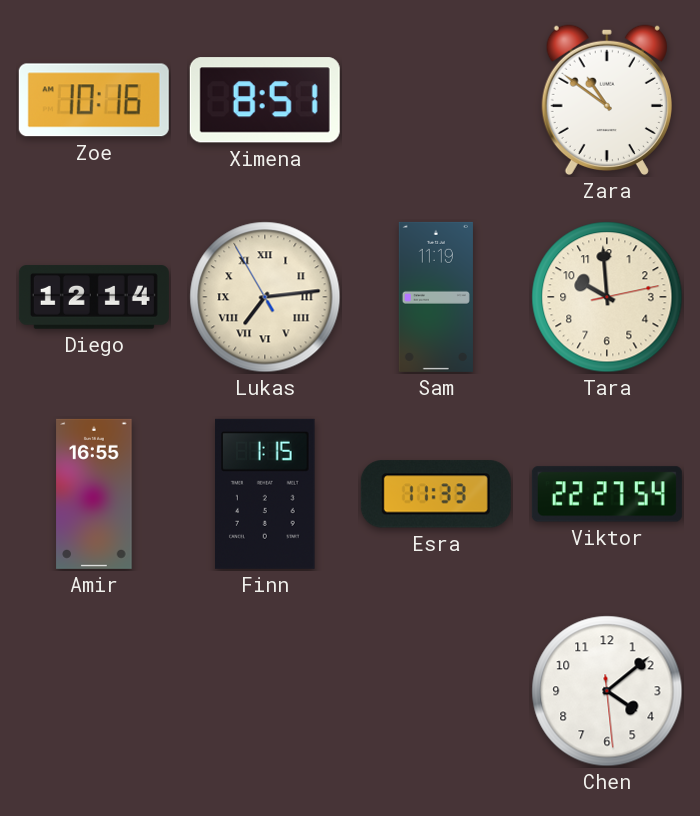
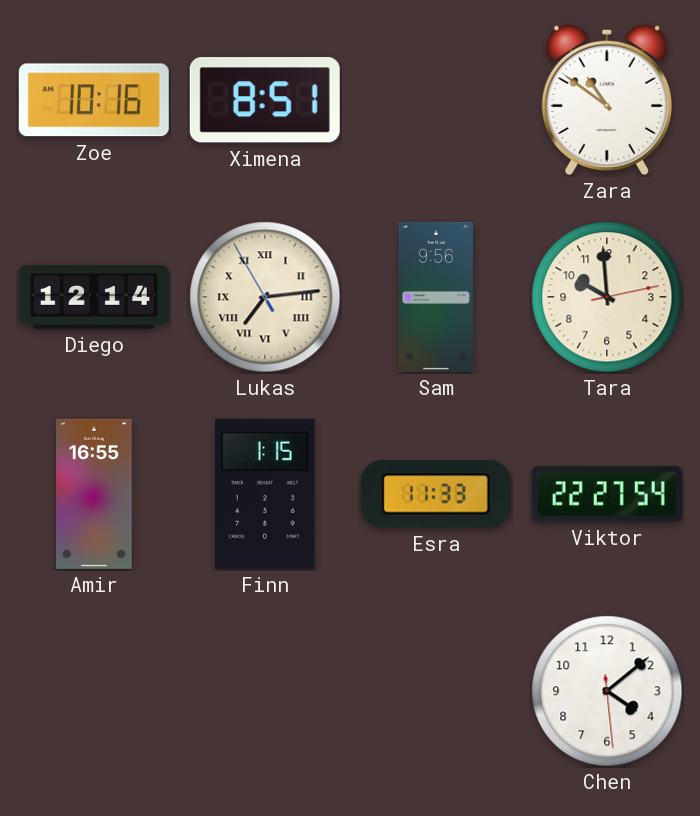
Sam: 11:19 -> 9:56
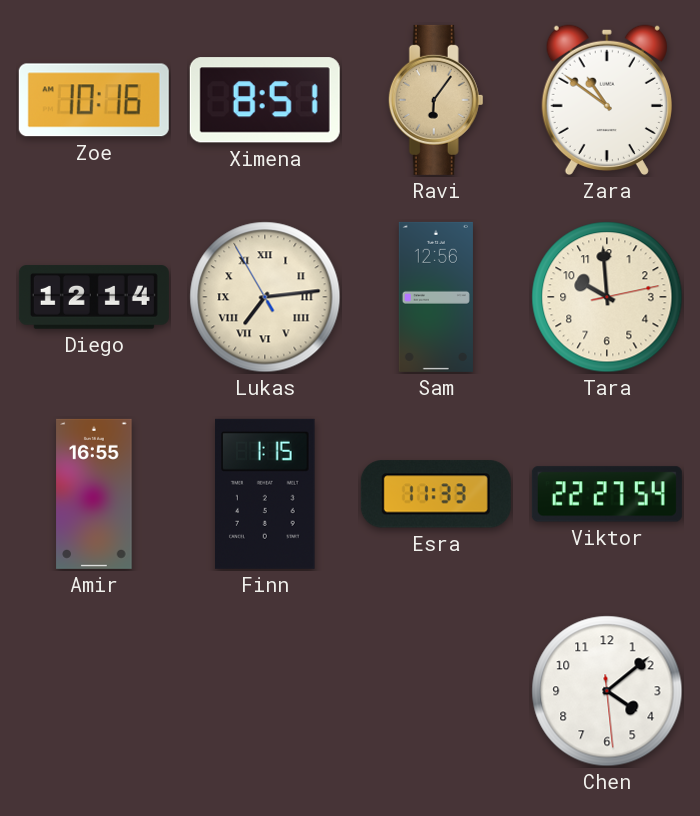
Ravi: none -> 6:06
Sam: 9:56 -> 12:56
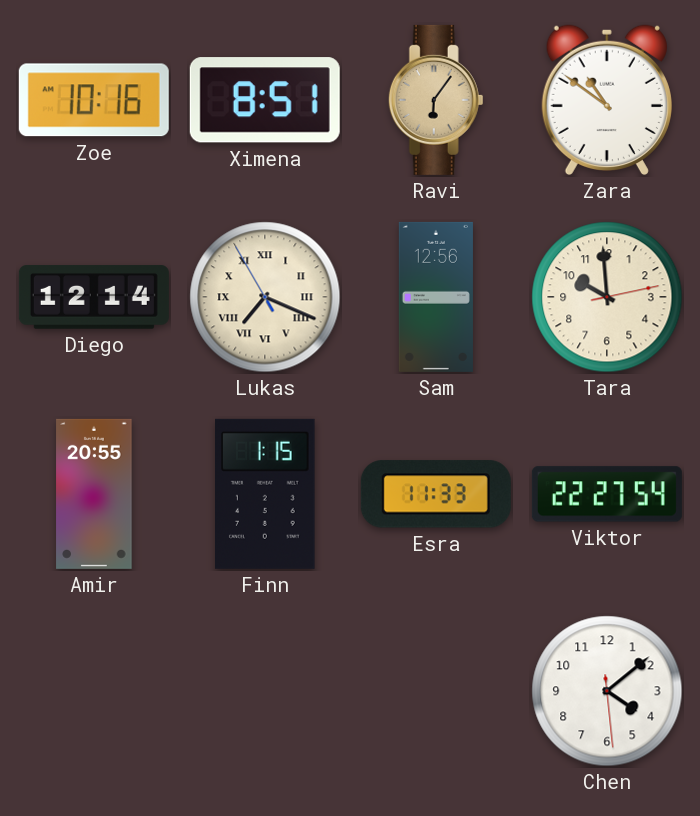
Lukas: 7:13 -> 7:18
Amir: 16:55 -> 20:55
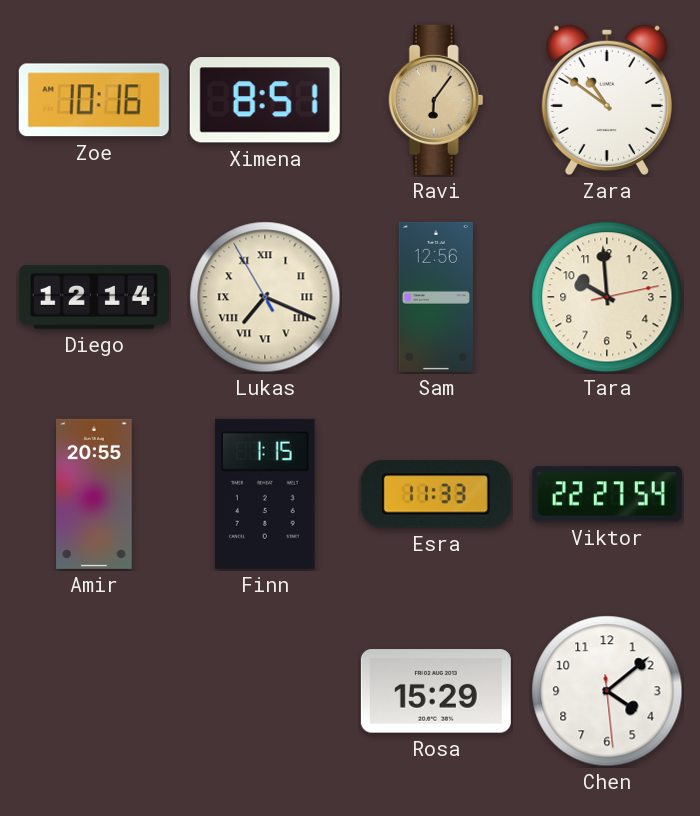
Rosa: none -> 15:29
